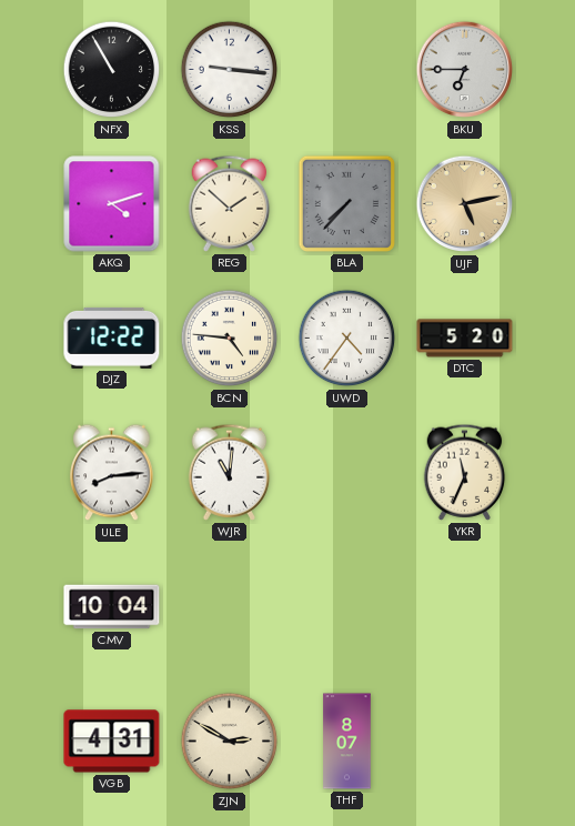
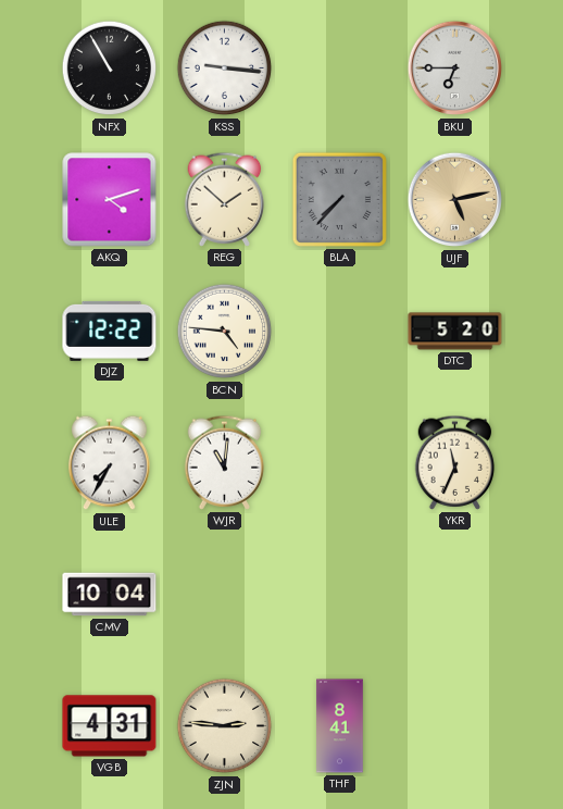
UWD: 4:36 -> none
ULE: 8:14 -> 7:35
ZJN: 2:50 -> 2:46
THF: 8:07 -> 8:41
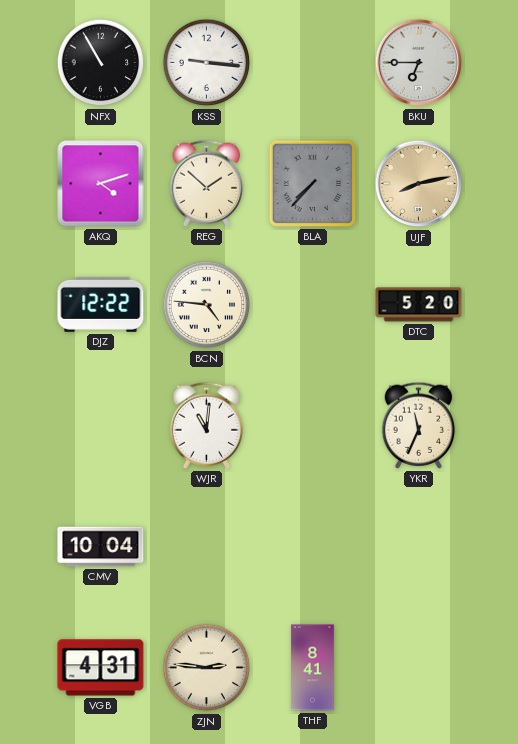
UJF: 5:13 -> 8:13
ULE: 7:35 -> none
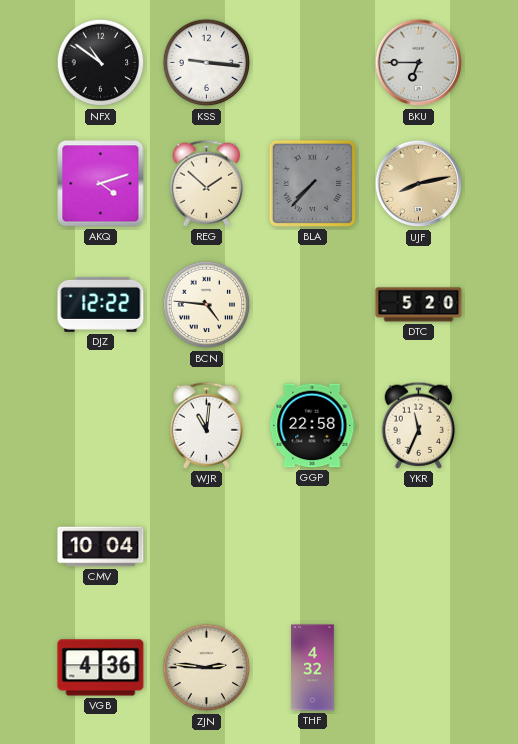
NFX: 10:55 -> 10:51
GGP: none -> 22:58
VGB: 4:31 -> 4:36
THF: 8:41 -> 4:32
